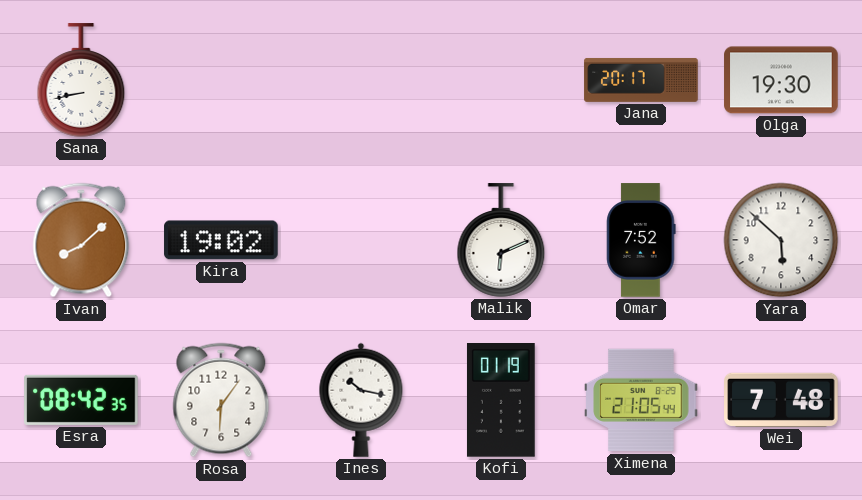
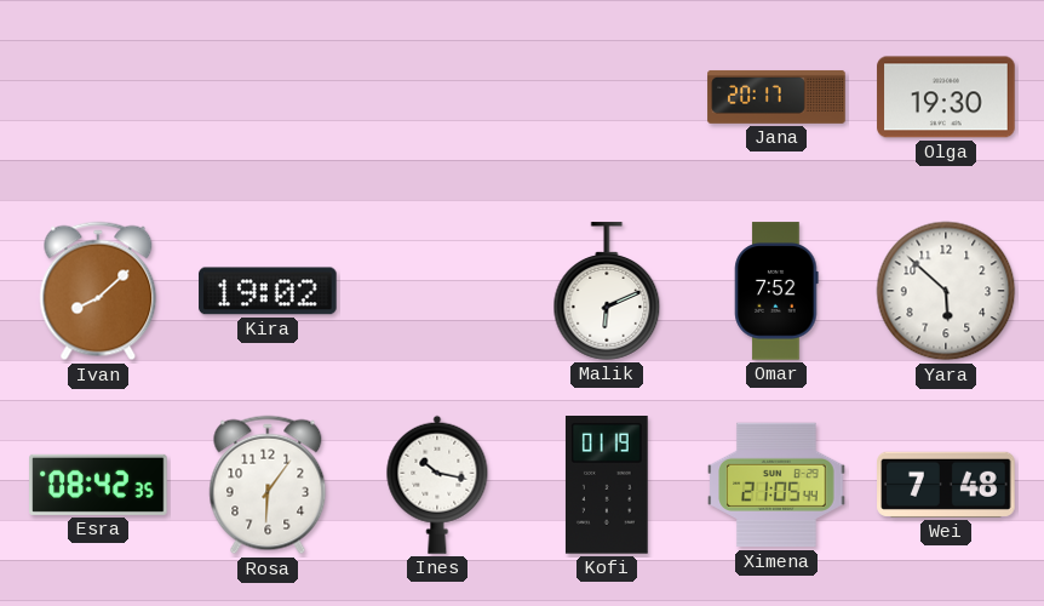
Sana: 8:43 -> none
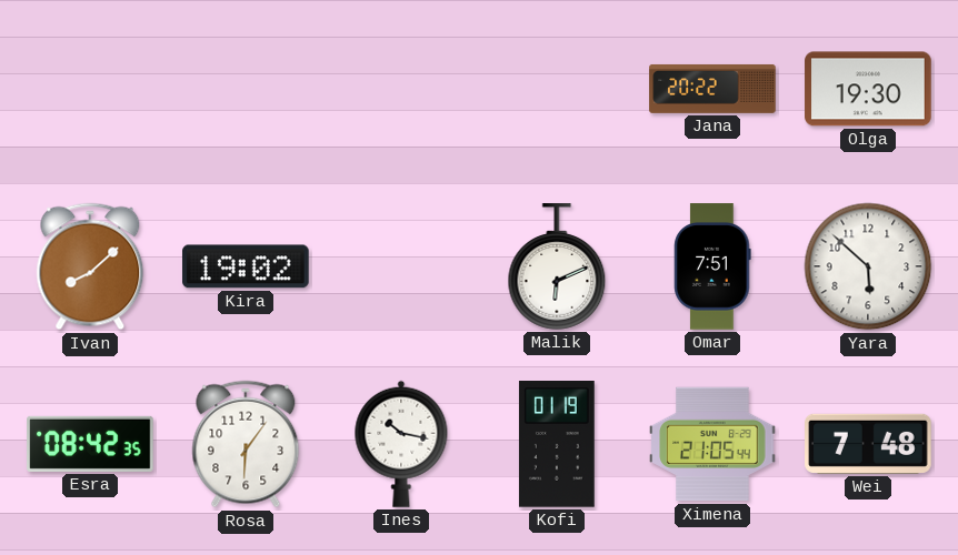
Jana: 20:17 -> 20:22
Omar: 7:52 -> 7:51
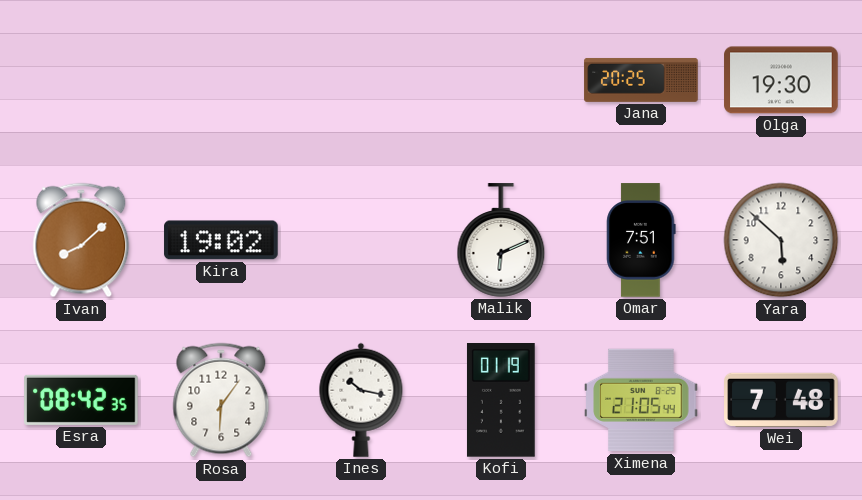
Jana: 20:22 -> 20:25
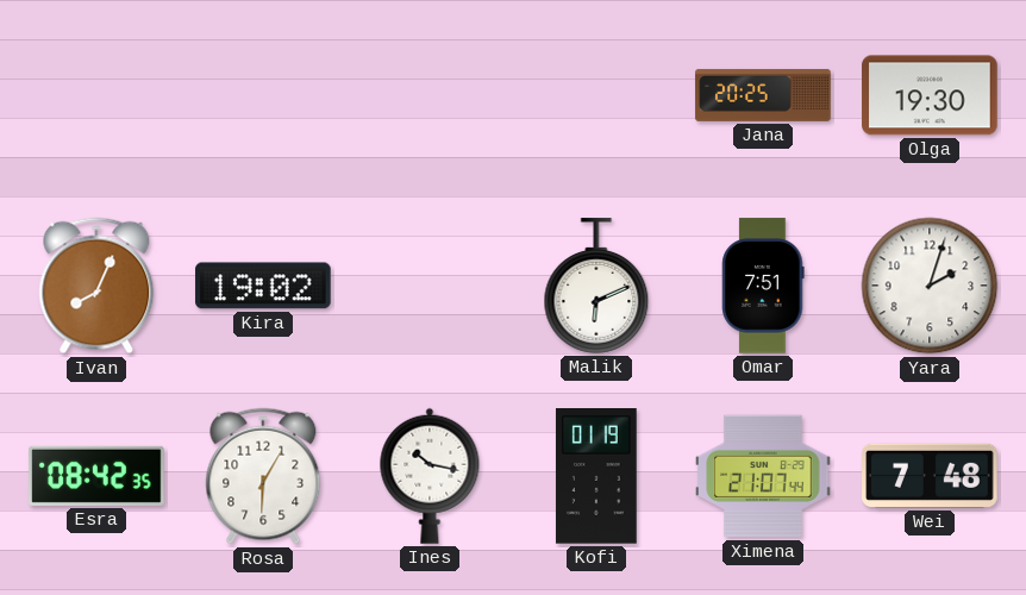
Ivan: 8:08 -> 8:04
Yara: 5:52 -> 2:03
Rosa: 6:06 -> 6:05
Ximena: 21:05 -> 21:07
